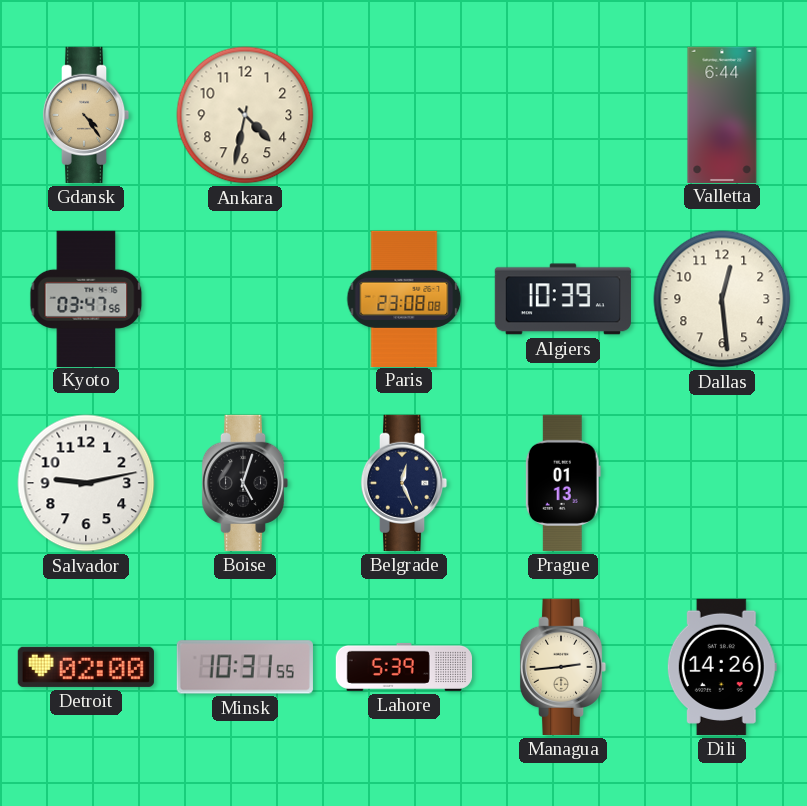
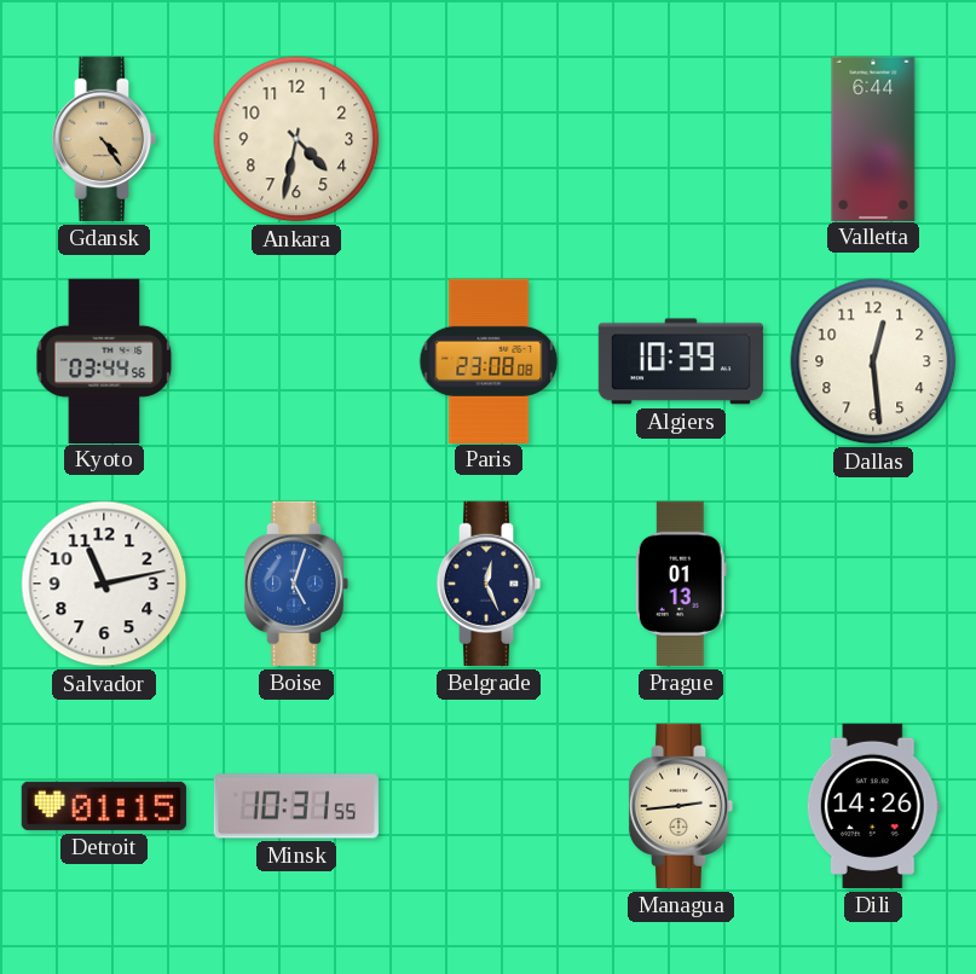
Kyoto: 03:47 -> 03:44
Salvador: 9:13 -> 11:13
Boise dial: black -> blue
Detroit: 02:00 -> 01:15
Lahore: 5:39 -> none
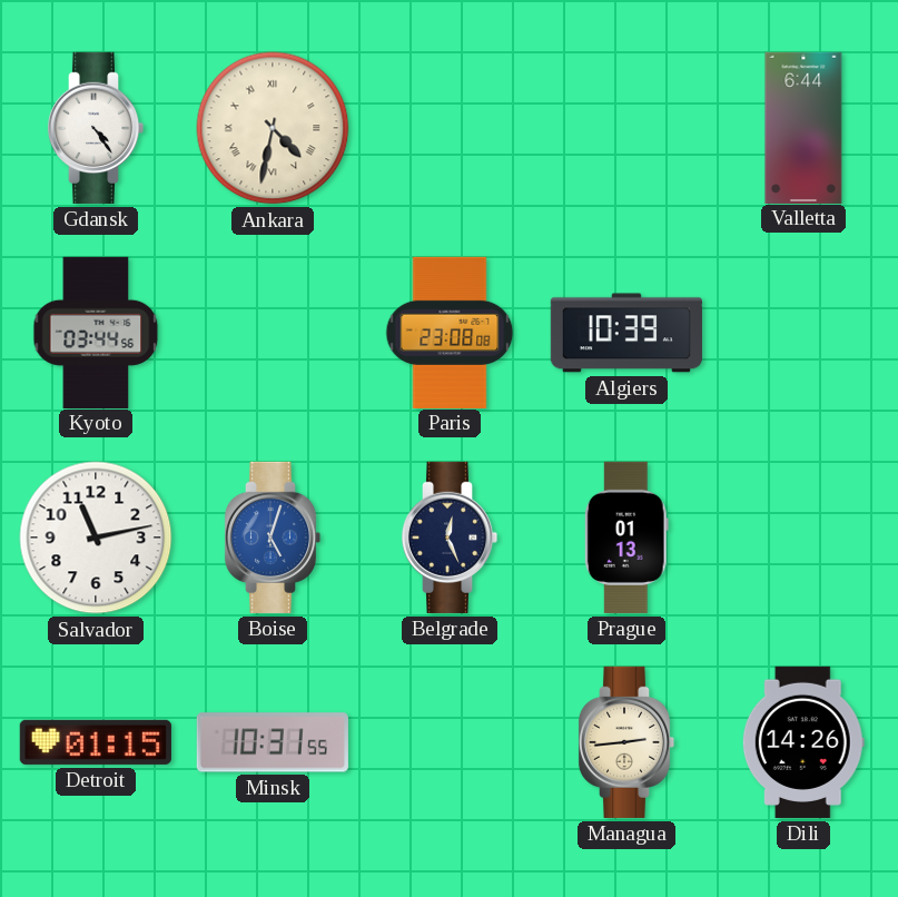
Gdansk dial: champagne -> white
Ankara numerals: Arabic -> Roman
Dallas: 12:29 -> none
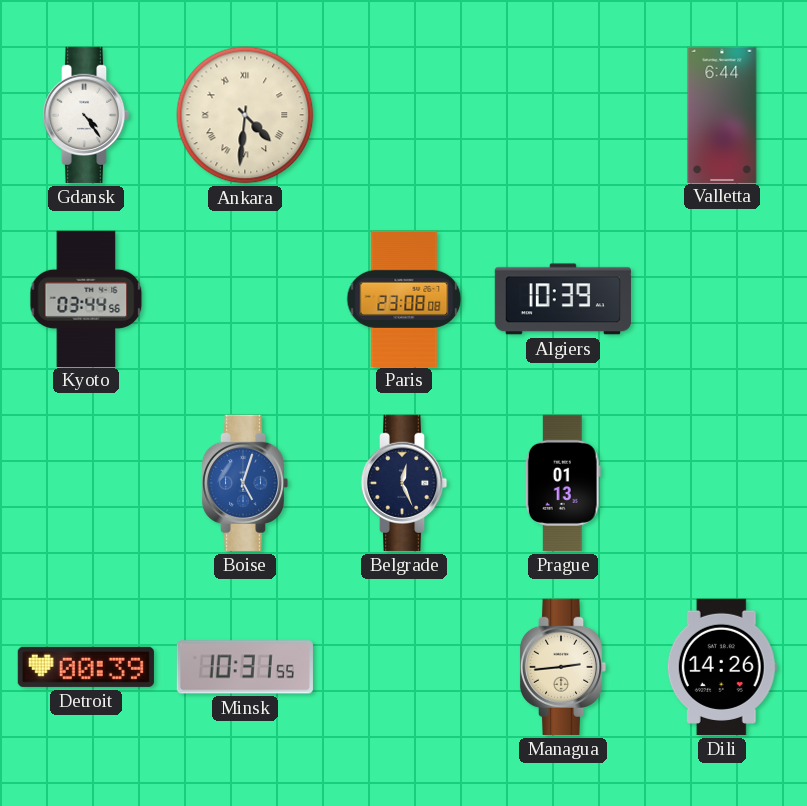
Ankara: 4:32 -> 4:31
Salvador: 11:13 -> none
Detroit: 01:15 -> 00:39
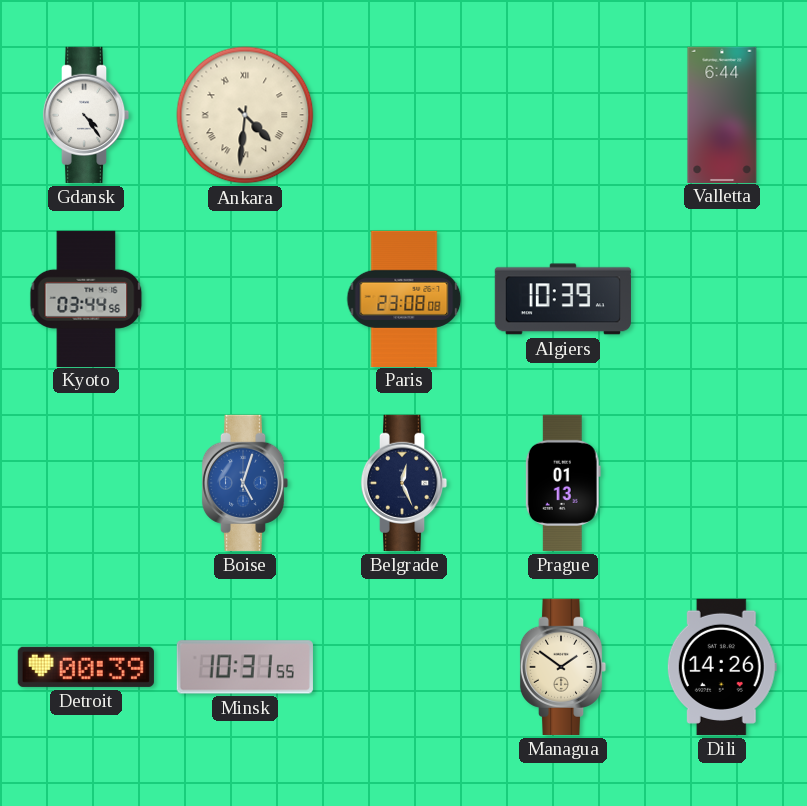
Managua: 2:44 -> 1:51
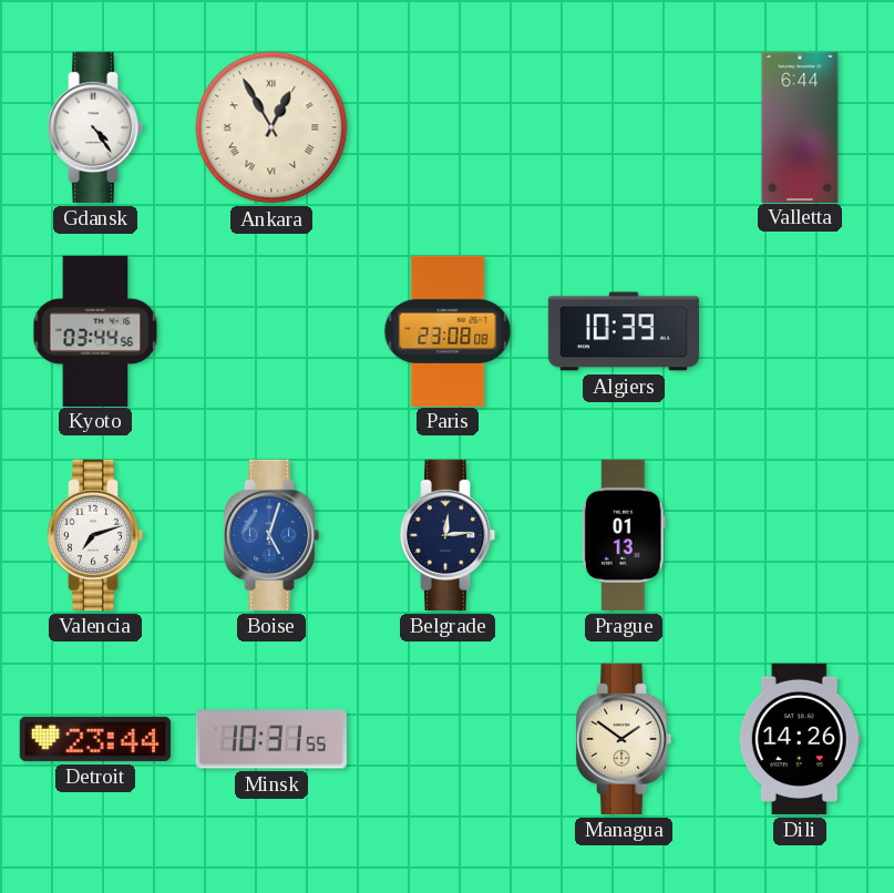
Ankara: 4:31 -> 12:55
Valencia: none -> 7:12
Belgrade: 12:26 -> 12:14
Detroit: 00:39 -> 23:44
